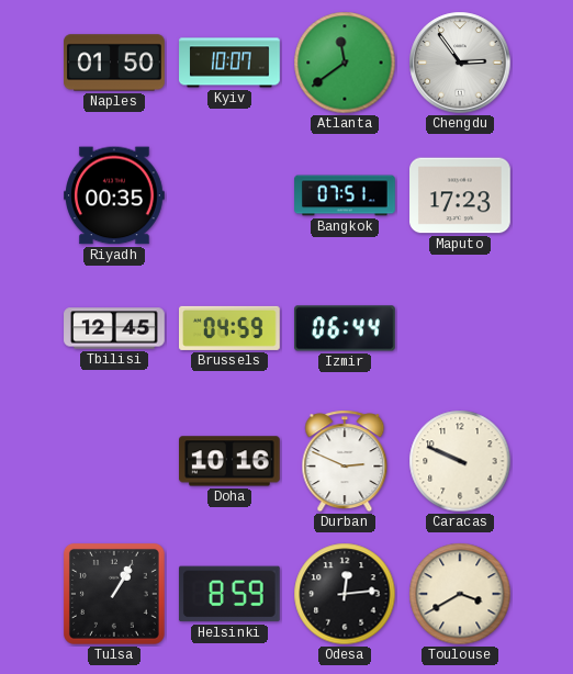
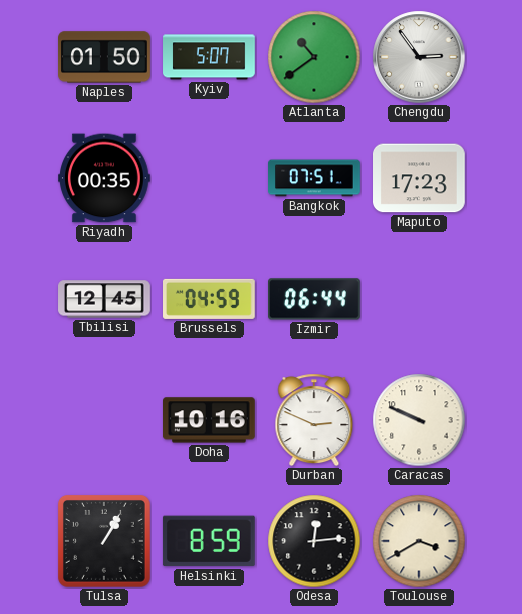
Kyiv: 10:07 -> 5:07
Atlanta: 11:39 -> 10:39
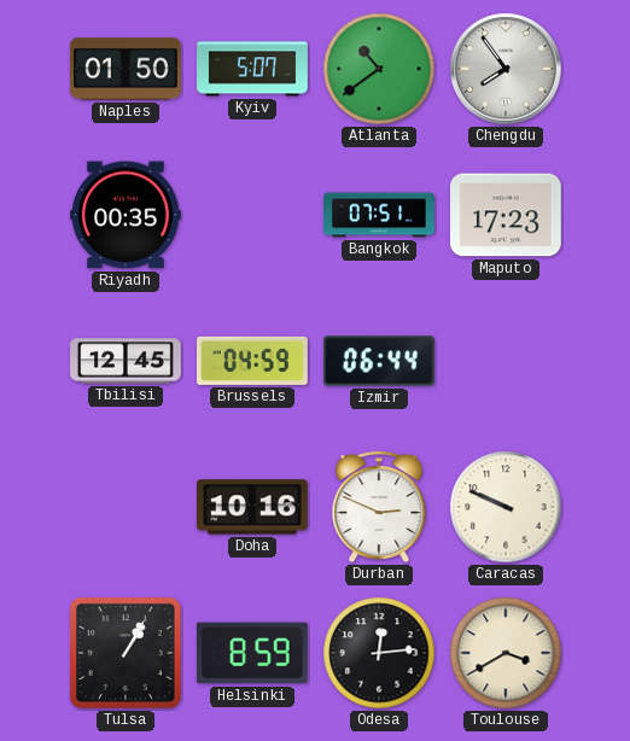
Chengdu: 2:54 -> 7:54
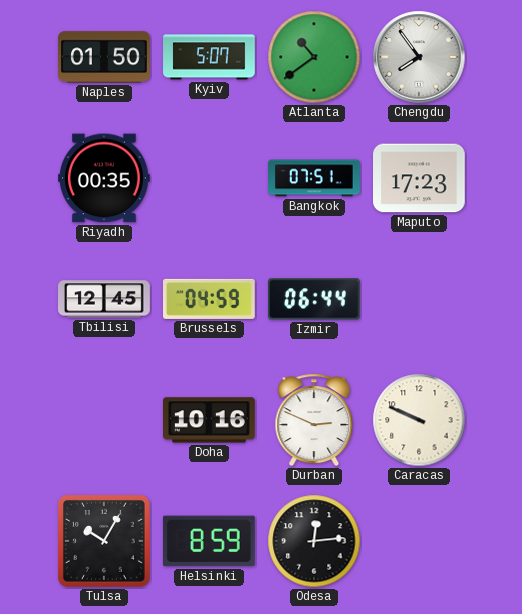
Tulsa: 1:05 -> 10:05
Toulouse: 3:40 -> none
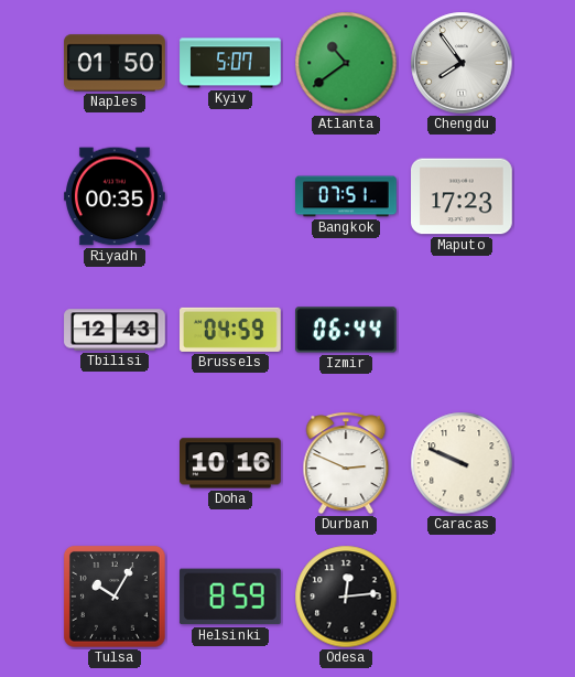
Tbilisi: 12:45 -> 12:43
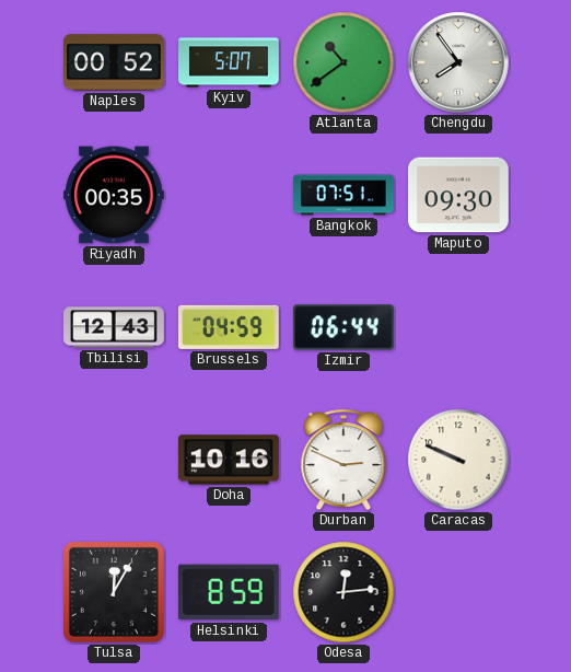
Naples: 01:50 -> 00:52
Maputo: 17:23 -> 09:30
Tulsa: 10:05 -> 12:05
